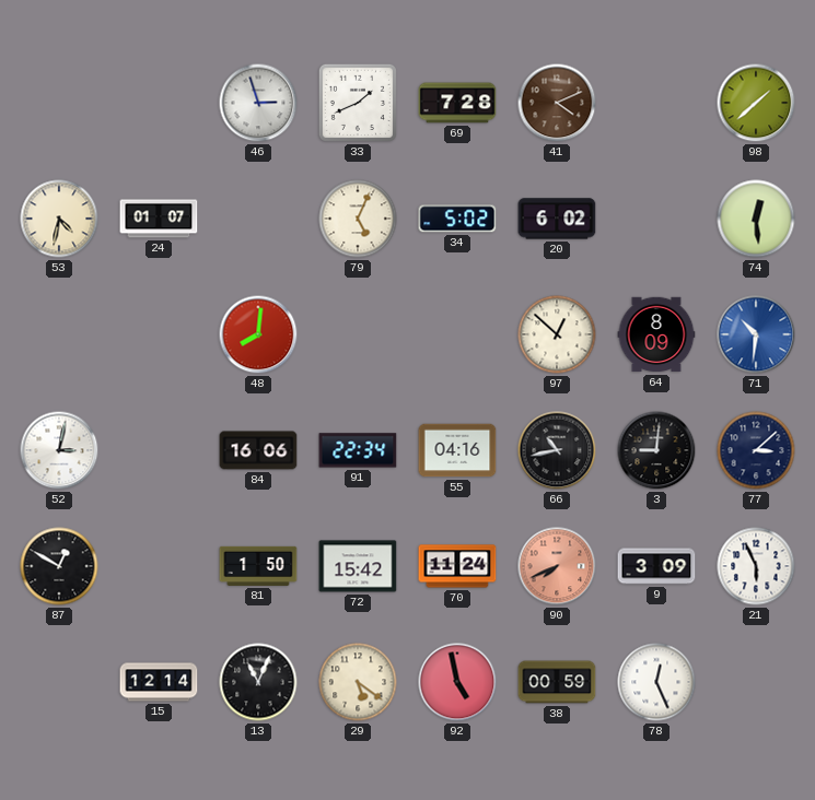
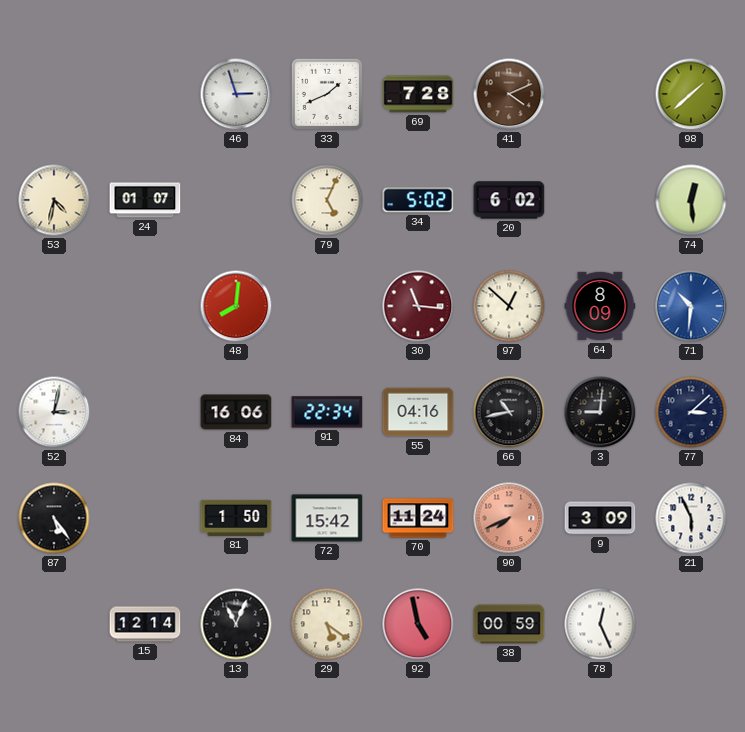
30: none -> 11:16
87: 12:50 -> 5:24
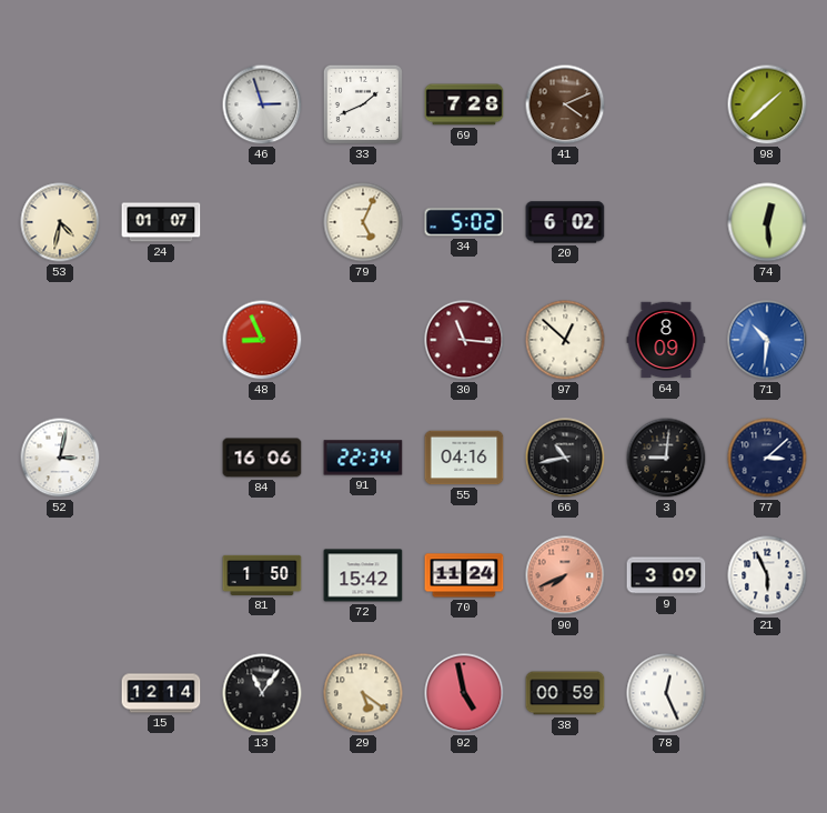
48: 8:01 -> 8:56
87: 5:24 -> none
13: 11:04 -> 11:06
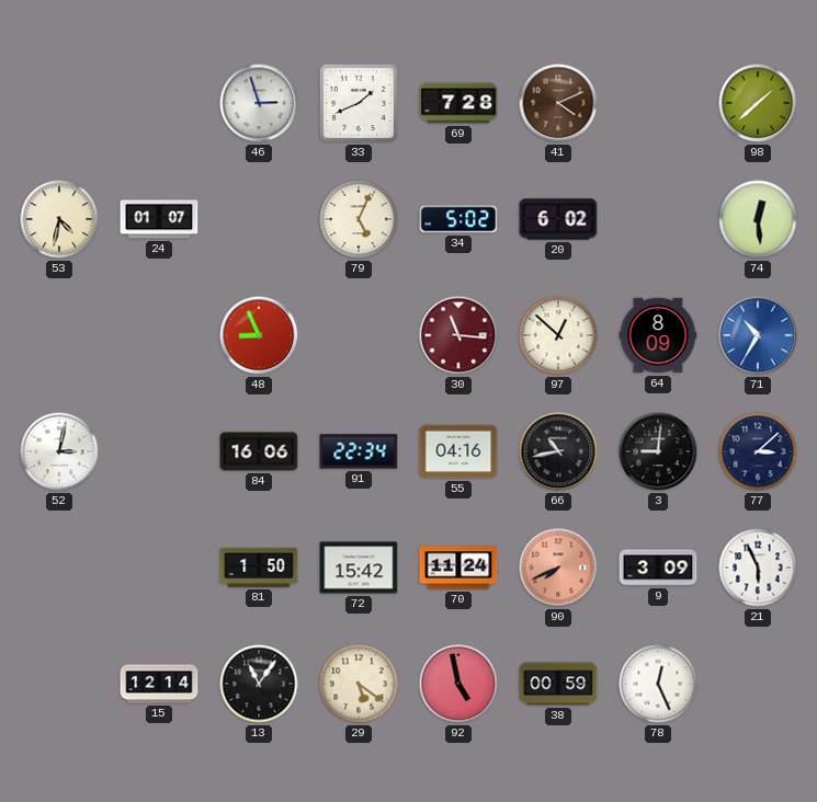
71: 10:31 -> 10:35
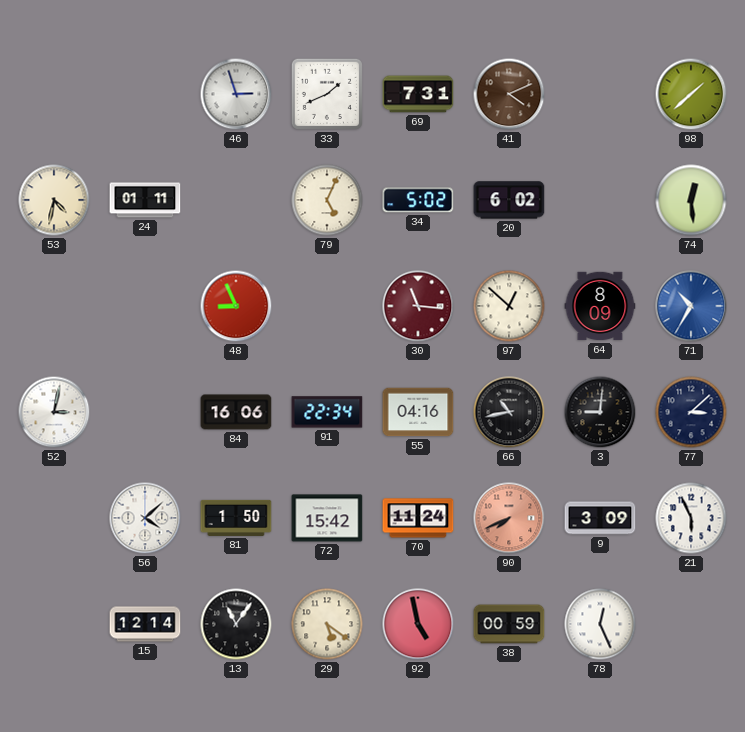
69: 7:28 -> 7:31
24: 01:07 -> 01:11
56: none -> 4:08
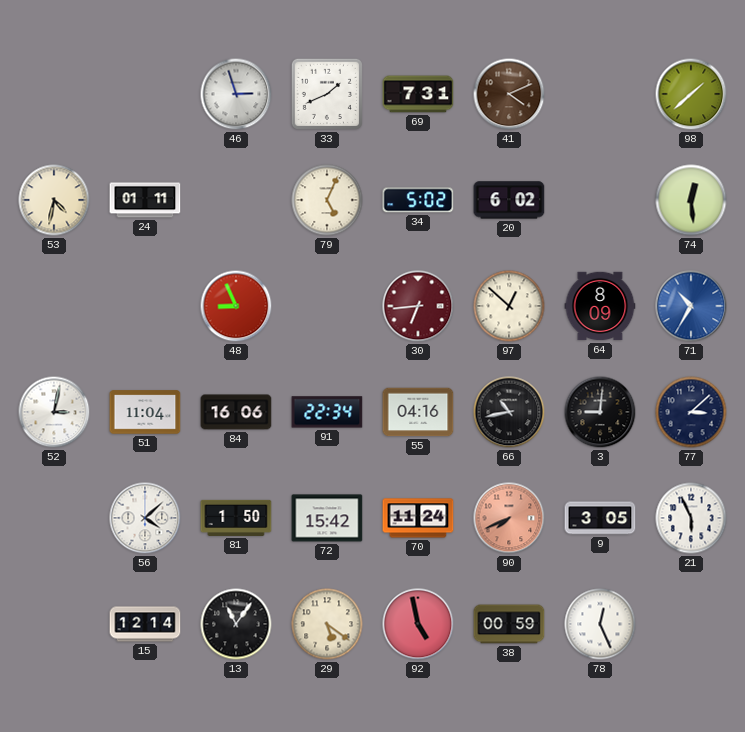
30: 11:16 -> 6:44
51: none -> 11:04
9: 3:09 -> 3:05
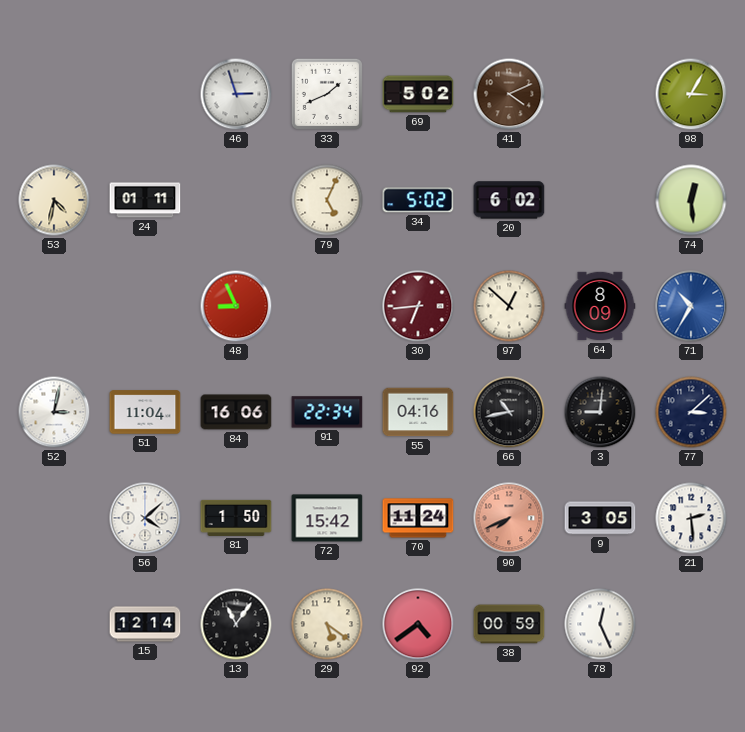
69: 7:31 -> 5:02
98: 1:38 -> 3:05
21: 5:56 -> 2:29
92: 4:58 -> 4:39
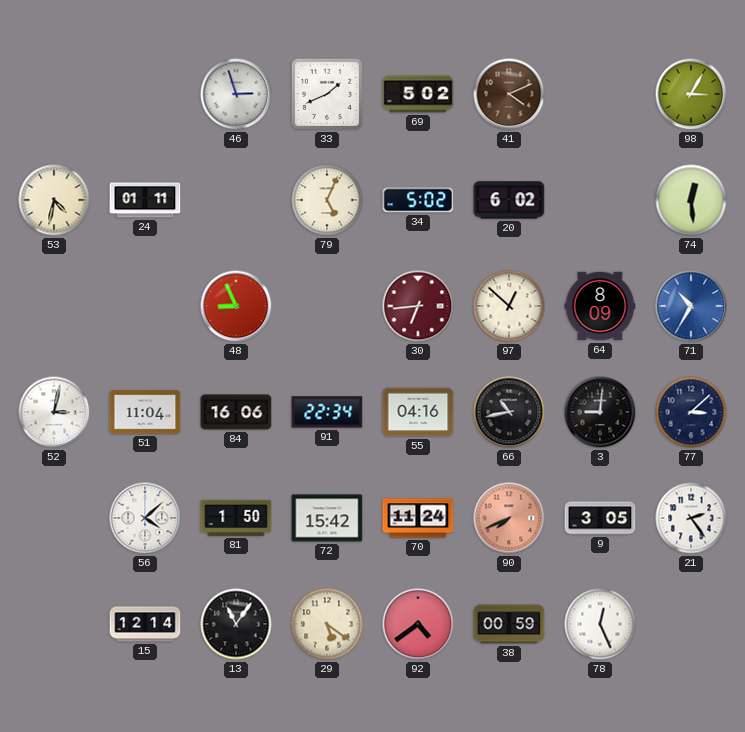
21: 2:29 -> 2:24
